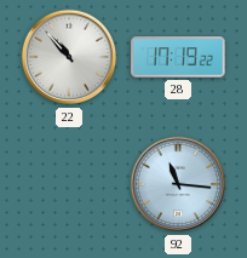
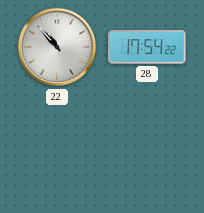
28: 17:19 -> 17:54
92: 11:16 -> none
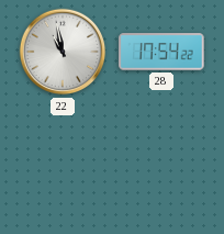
22: 10:53 -> 10:58
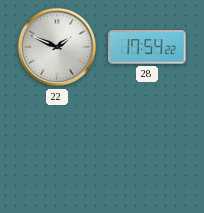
22: 10:58 -> 1:49
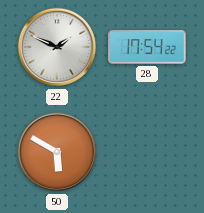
50: none -> 5:50
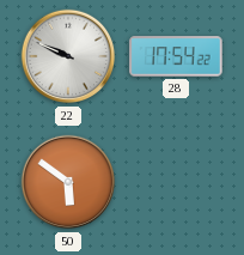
22: 1:49 -> 9:49
50: 5:50 -> 5:51
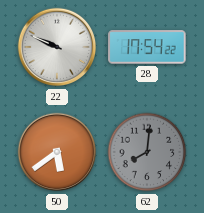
50: 5:51 -> 5:39
62: none -> 8:01
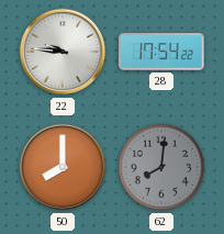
22: 9:49 -> 9:46
50: 5:39 -> 8:00
